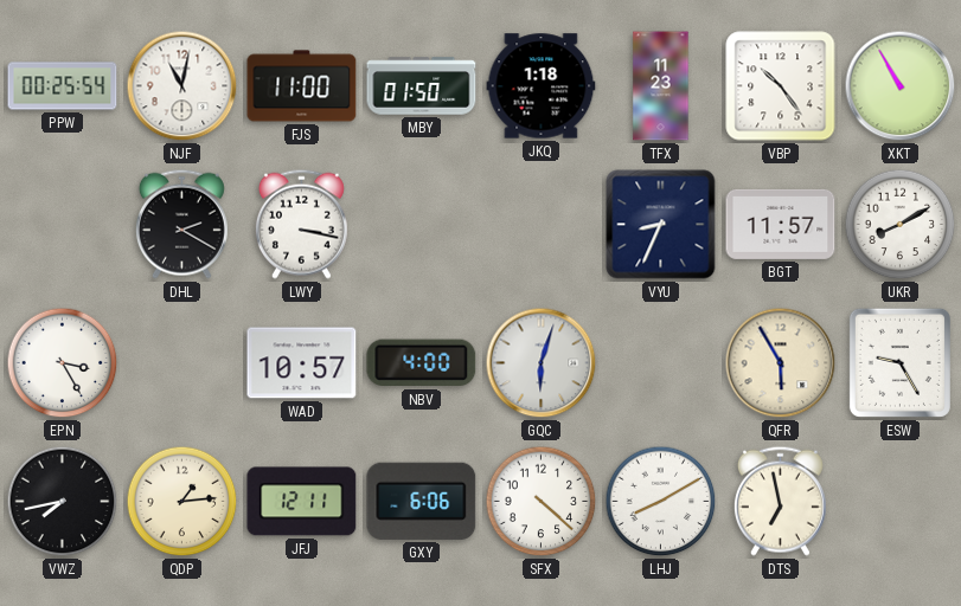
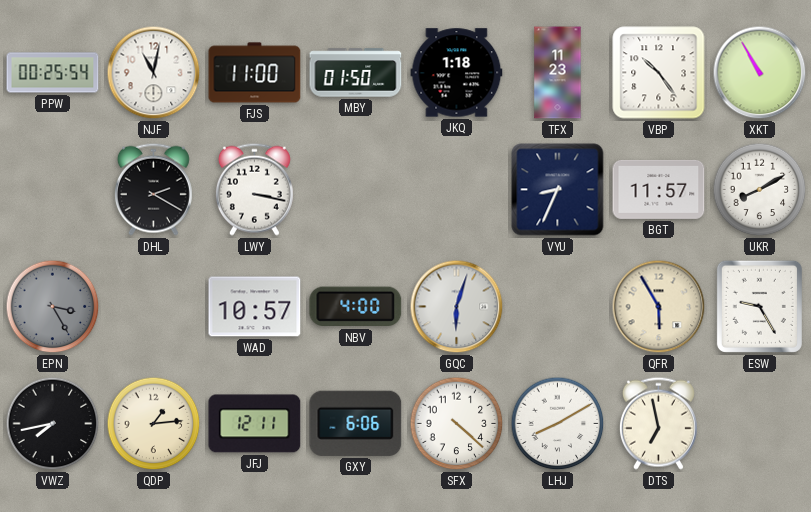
EPN dial: white -> grey
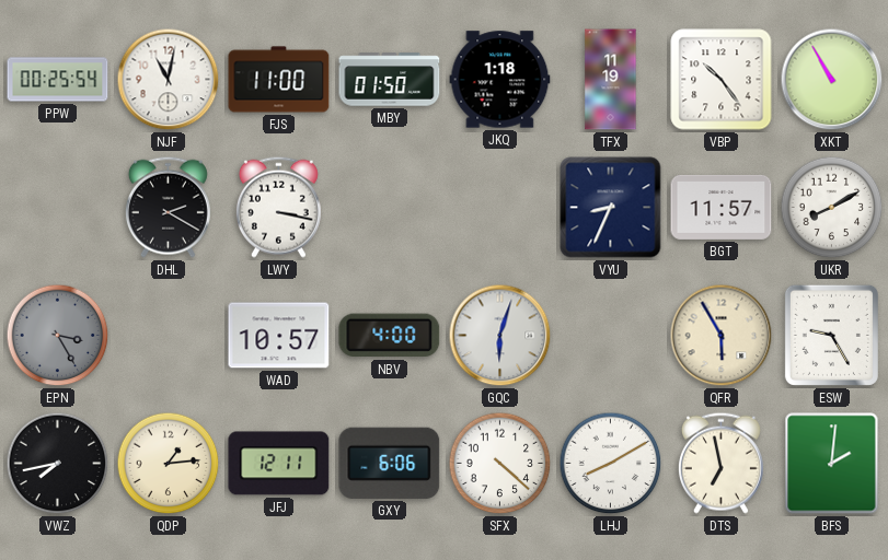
TFX: 11:23 -> 11:19
BFS: none -> 2:01
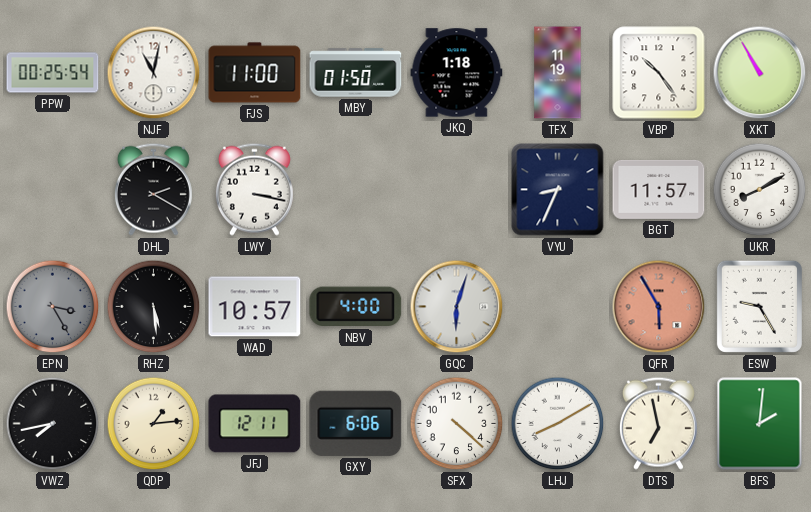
RHZ: none -> 5:29
QFR dial: cream -> salmon
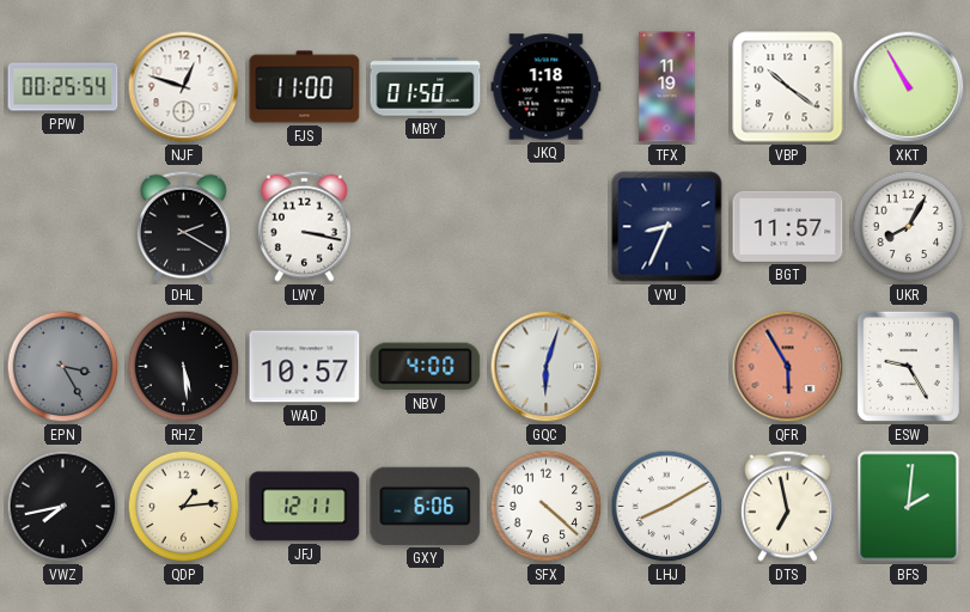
NJF: 11:02 -> 12:48
VBP: 10:24 -> 10:21
UKR: 8:10 -> 8:05
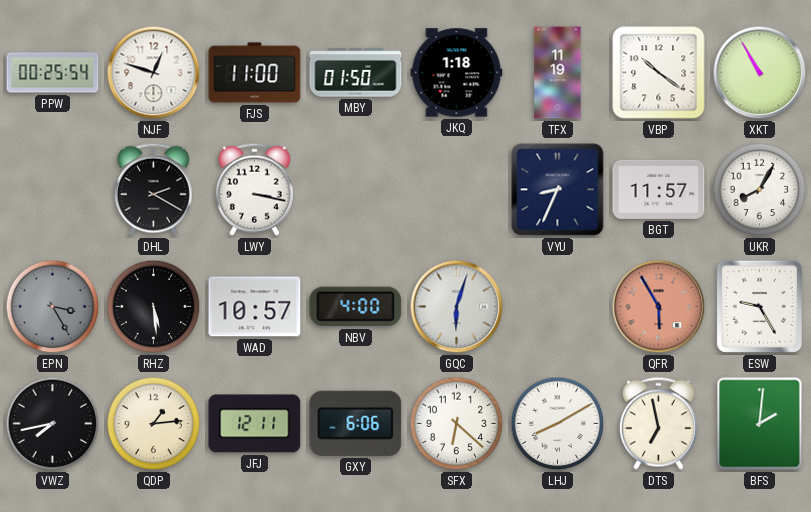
SFX: 4:22 -> 6:22
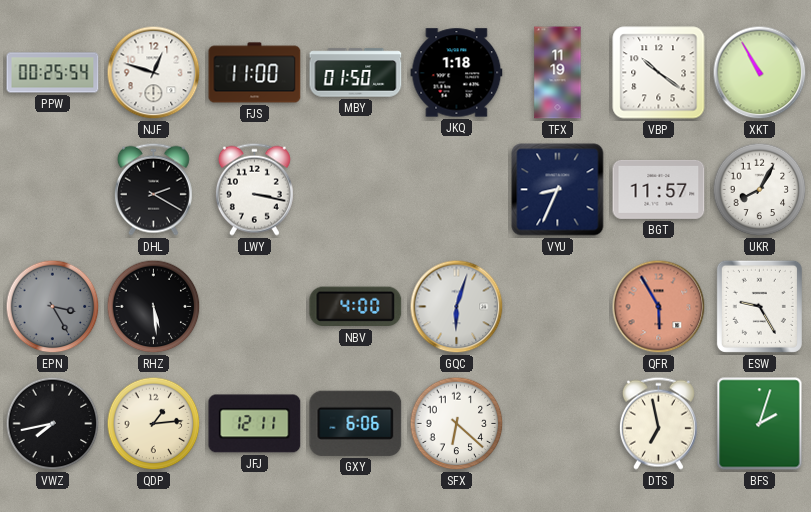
WAD: 10:57 -> none
LHJ: 8:10 -> none
BFS: 2:01 -> 2:03
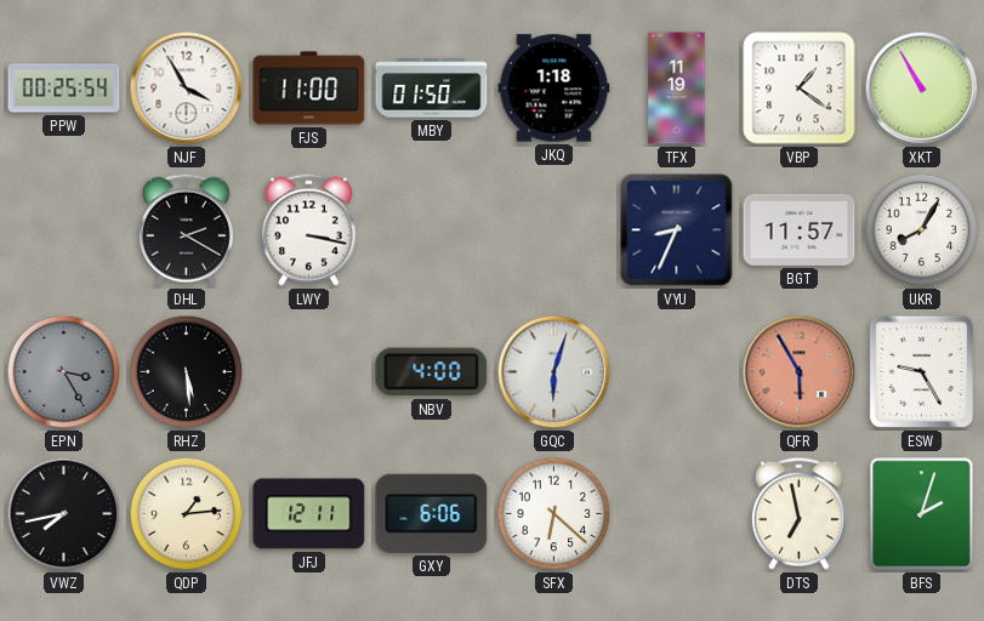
NJF: 12:48 -> 3:55
VBP: 10:21 -> 1:21
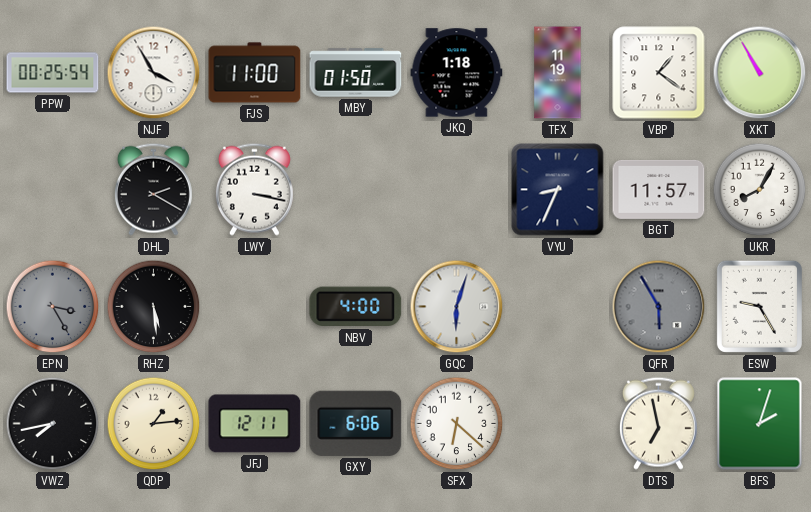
QFR dial: salmon -> grey
